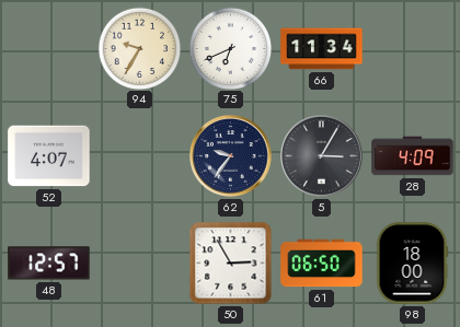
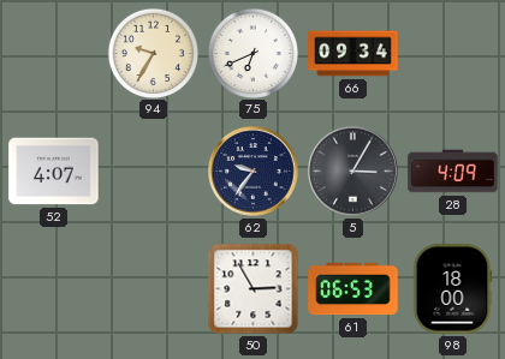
66: 11:34 -> 09:34
48: 12:57 -> none
61: 06:50 -> 06:53
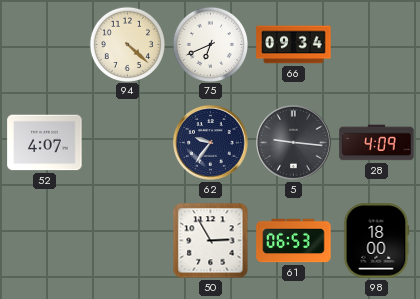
94: 9:35 -> 4:22
5: 3:05 -> 9:16
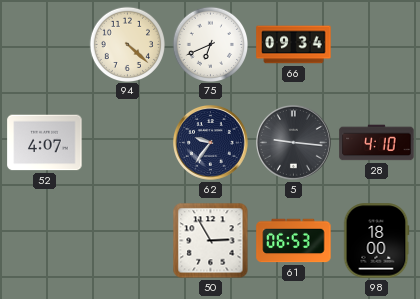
28: 4:09 -> 4:10
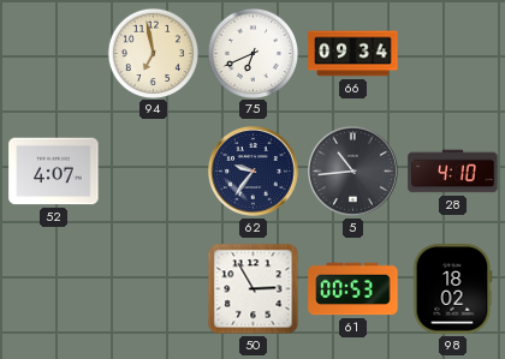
94: 4:22 -> 6:58
5: 9:16 -> 10:44
61: 06:53 -> 00:53
98: 18:00 -> 18:02
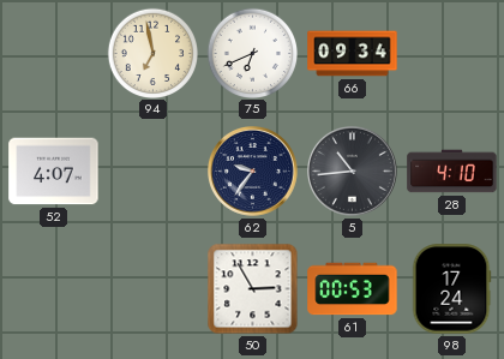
98: 18:02 -> 17:24
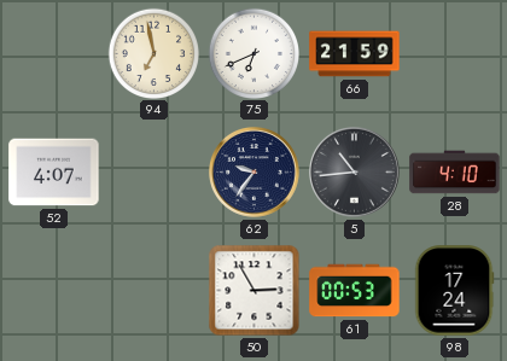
66: 09:34 -> 21:59
